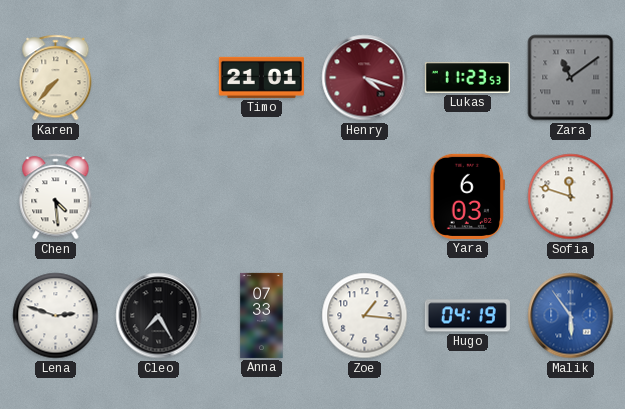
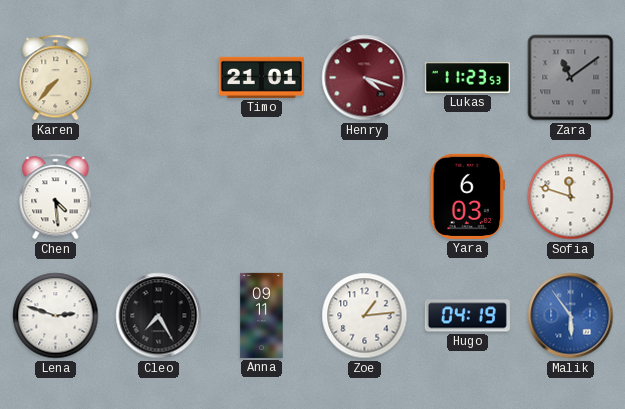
Anna: 07:33 -> 09:11
Zoe: 1:16 -> 1:14
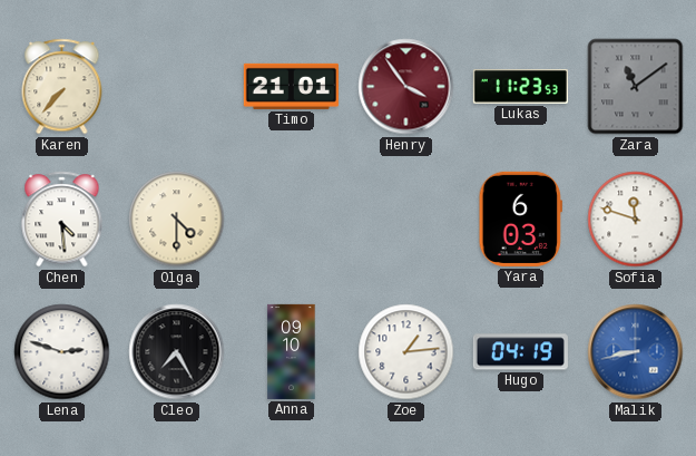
Henry: 4:18 -> 3:54
Olga: none -> 4:30
Anna: 09:11 -> 09:10
Malik: 5:54 -> 8:43
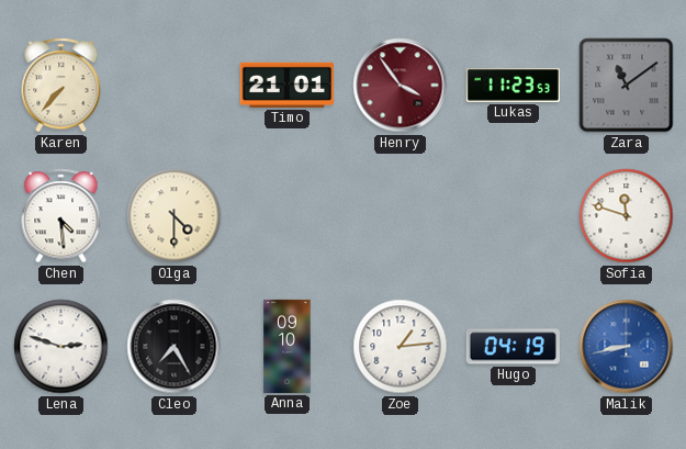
Yara: 6:03 -> none
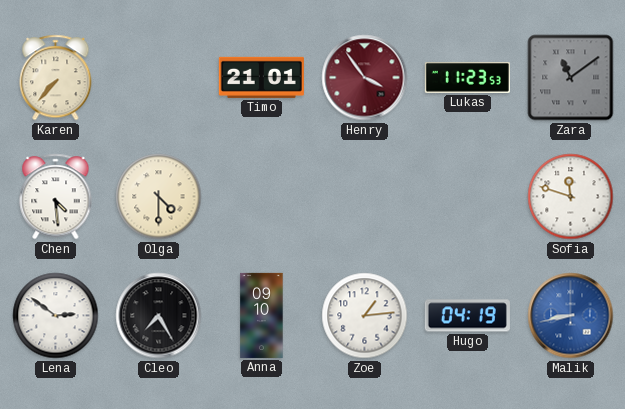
Lena: 2:48 -> 2:51
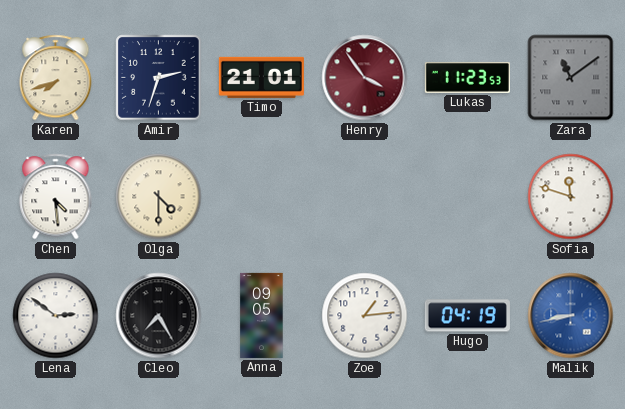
Karen: 7:37 -> 7:42
Amir: none -> 2:33
Anna: 09:10 -> 09:05
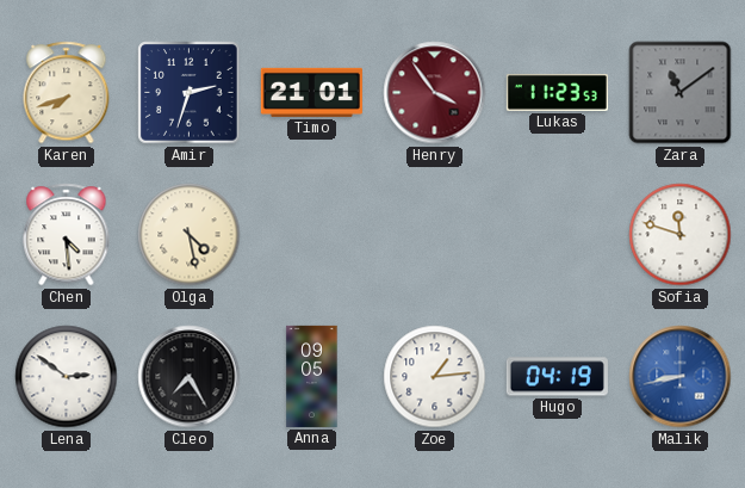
Olga: 4:30 -> 4:28
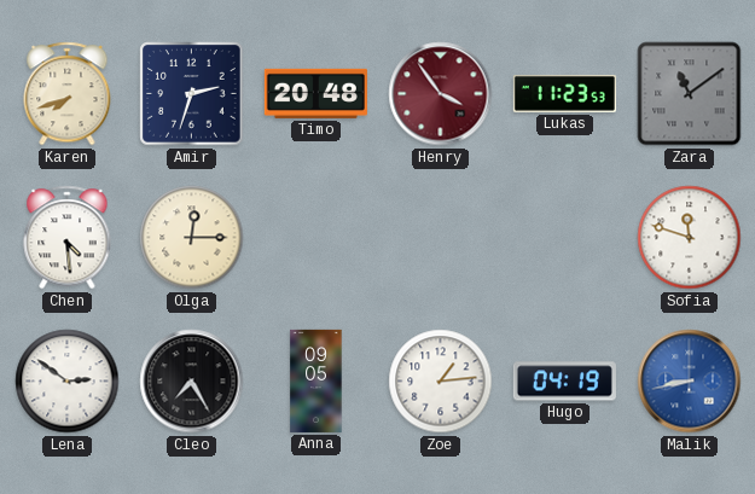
Timo: 21:01 -> 20:48
Olga: 4:28 -> 12:15
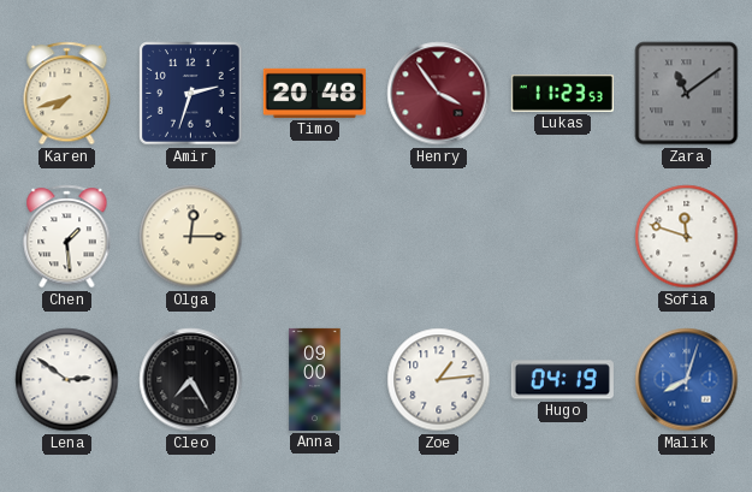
Chen: 4:29 -> 1:29
Anna: 09:05 -> 09:00
Malik: 8:43 -> 8:03
